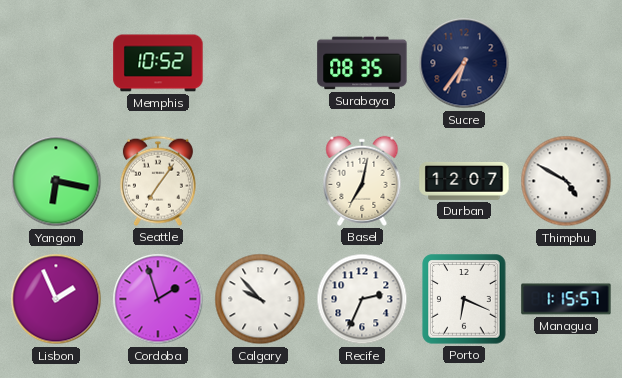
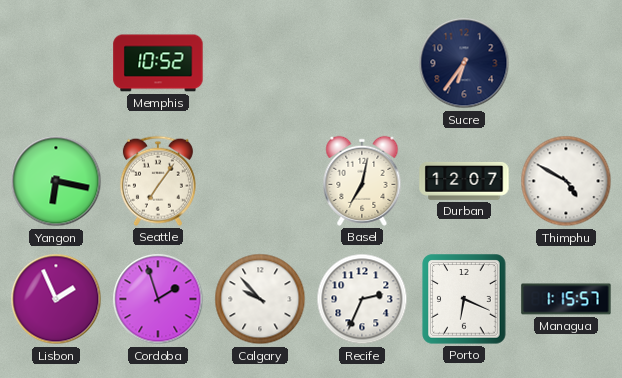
Surabaya: 08:35 -> none
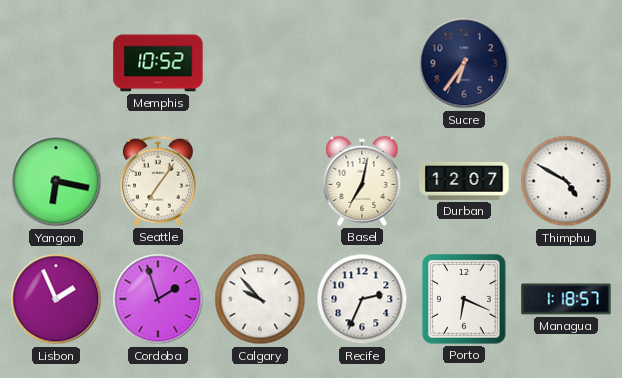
Managua: 1:15 -> 1:18
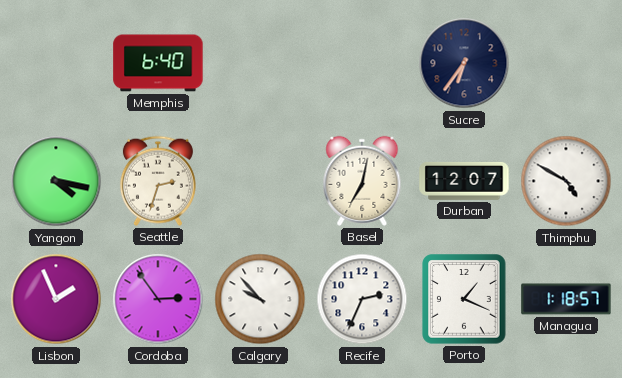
Memphis: 10:52 -> 6:40
Yangon: 6:17 -> 4:17
Seattle: 7:06 -> 2:33
Cordoba: 1:57 -> 2:54
Porto: 6:19 -> 1:19
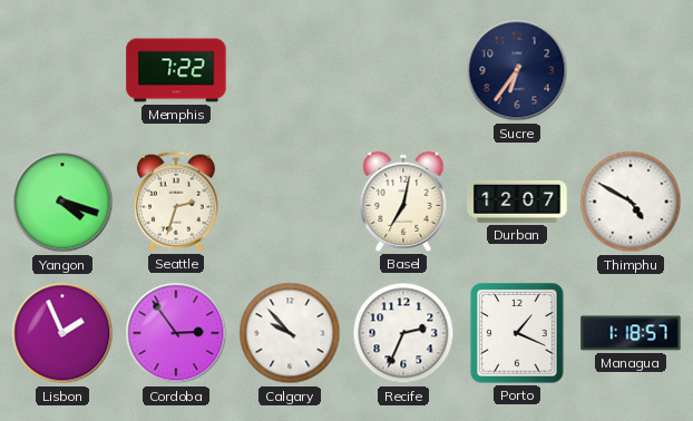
Memphis: 6:40 -> 7:22
Yangon: 4:17 -> 4:18
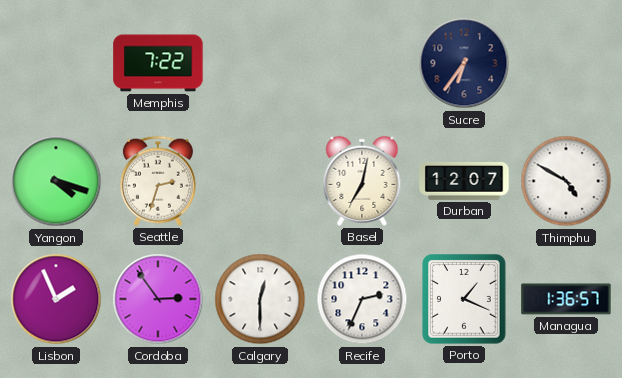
Calgary: 9:53 -> 12:30
Managua: 1:18 -> 1:36
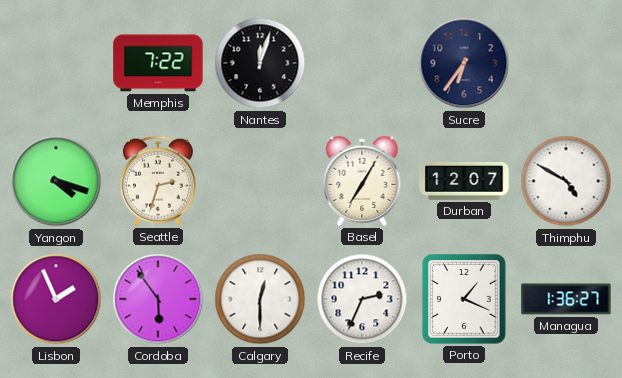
Nantes: none -> 12:03
Basel: 7:02 -> 7:05
Cordoba: 2:54 -> 5:54
Managua: 1:36:57 -> 1:36:27
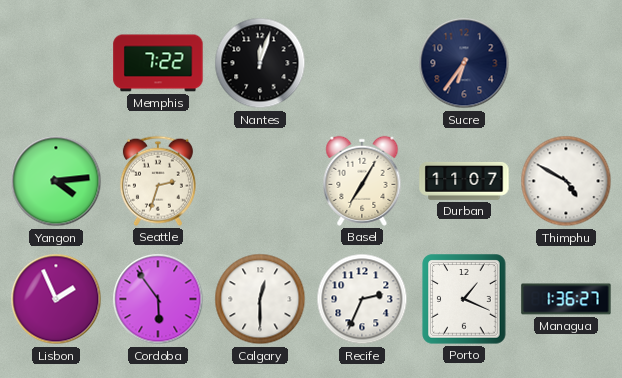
Yangon: 4:18 -> 4:14
Durban: 12:07 -> 11:07
